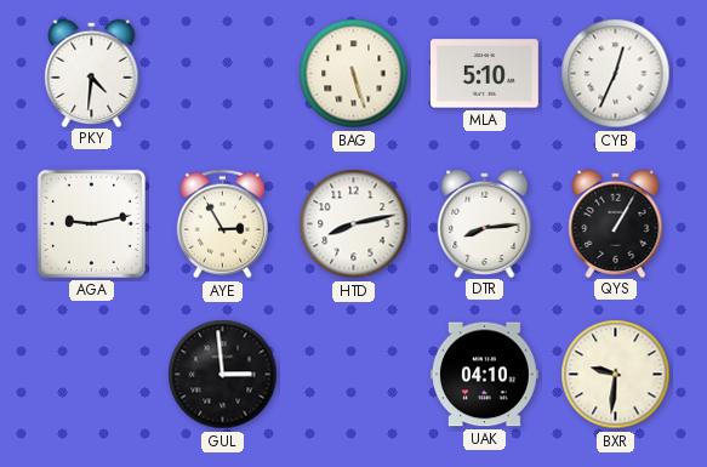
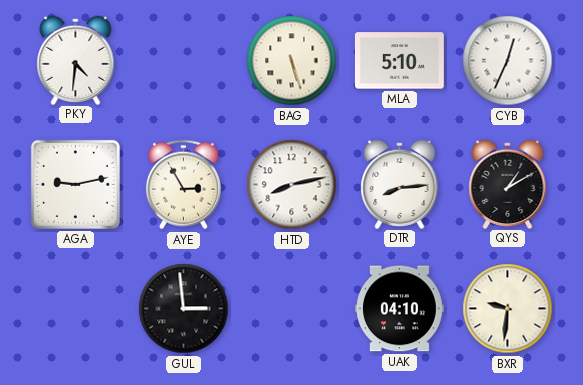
QYS: 1:05 -> 1:10
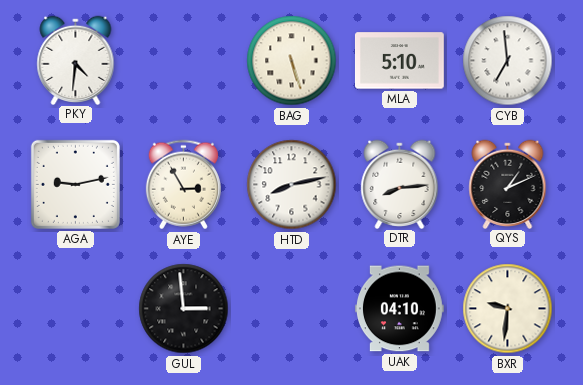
CYB: 12:34 -> 6:59
QYS: 1:10 -> 1:11
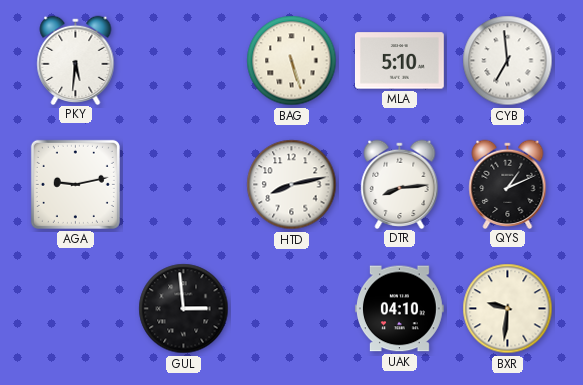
PKY: 4:31 -> 5:31
AYE: 2:55 -> none
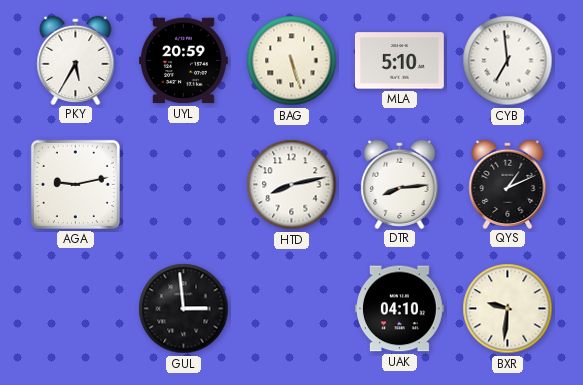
PKY: 5:31 -> 5:35
UYL: none -> 20:59
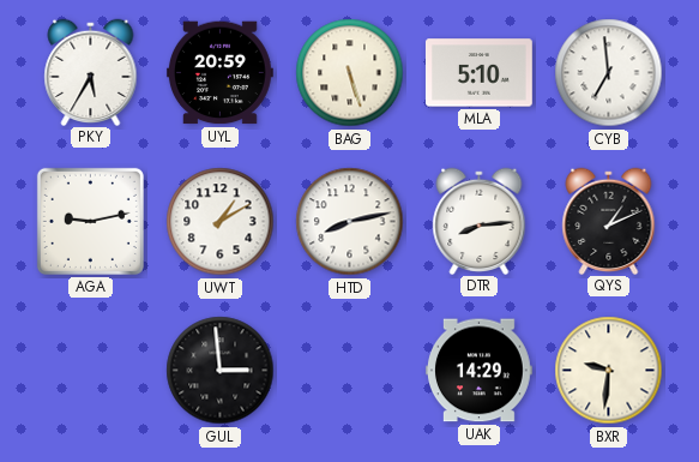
UWT: none -> 1:10
UAK: 04:10 -> 14:29
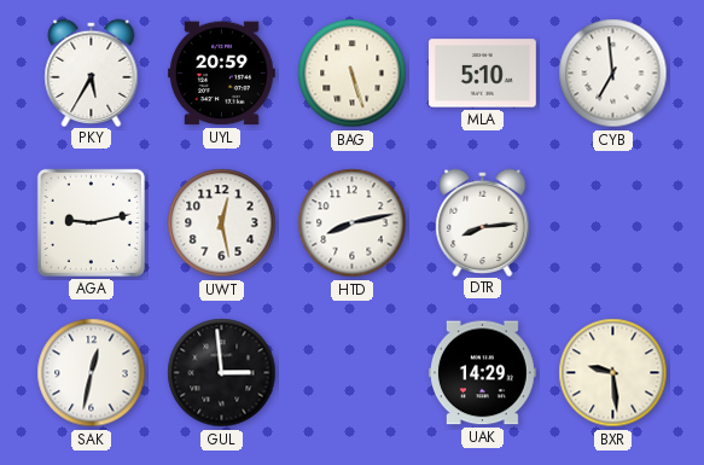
UWT: 1:10 -> 12:28
QYS: 1:11 -> none
SAK: none -> 12:32
BXR: 9:31 -> 9:29
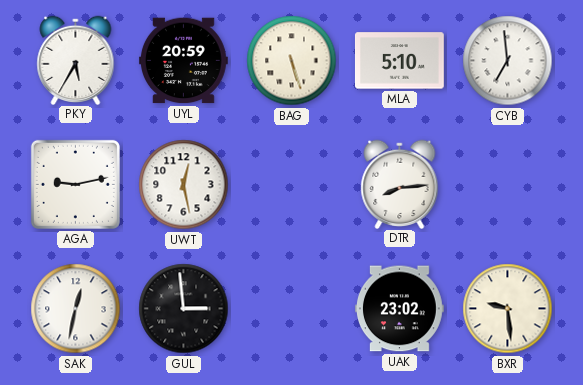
HTD: 8:13 -> none
UAK: 14:29 -> 23:02
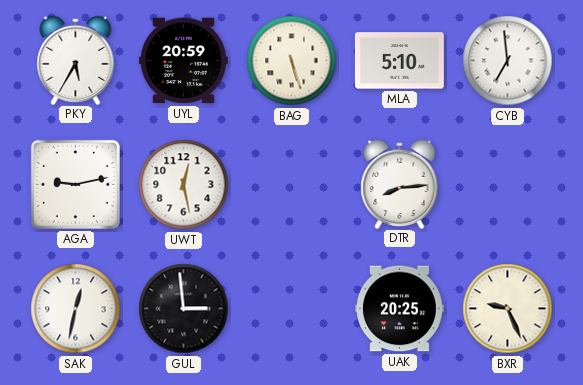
UAK: 23:02 -> 20:25
BXR: 9:29 -> 9:26
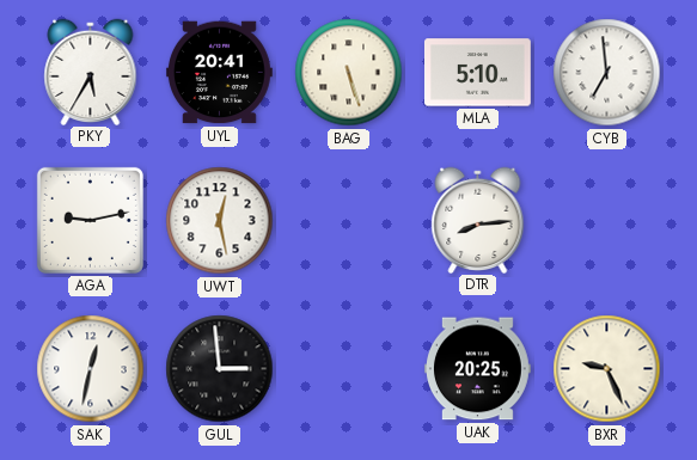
UYL: 20:59 -> 20:41
